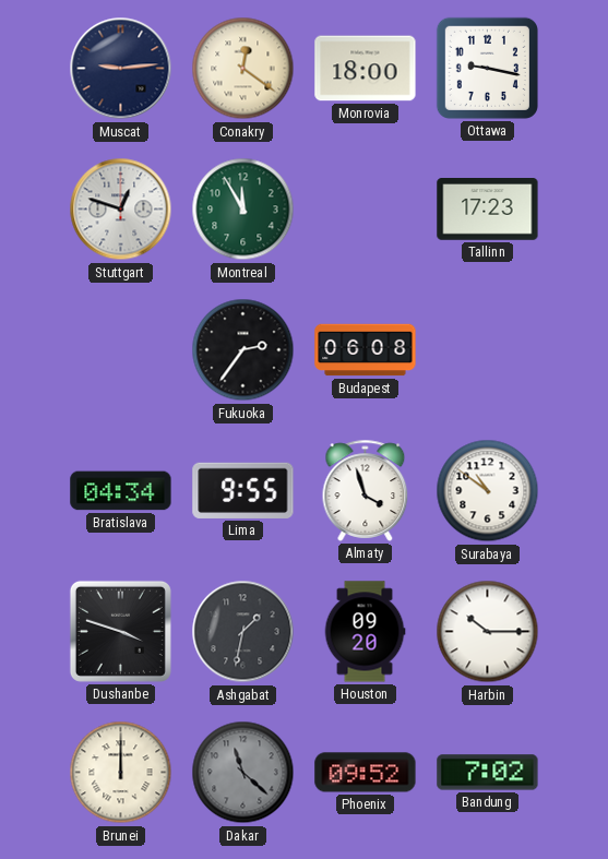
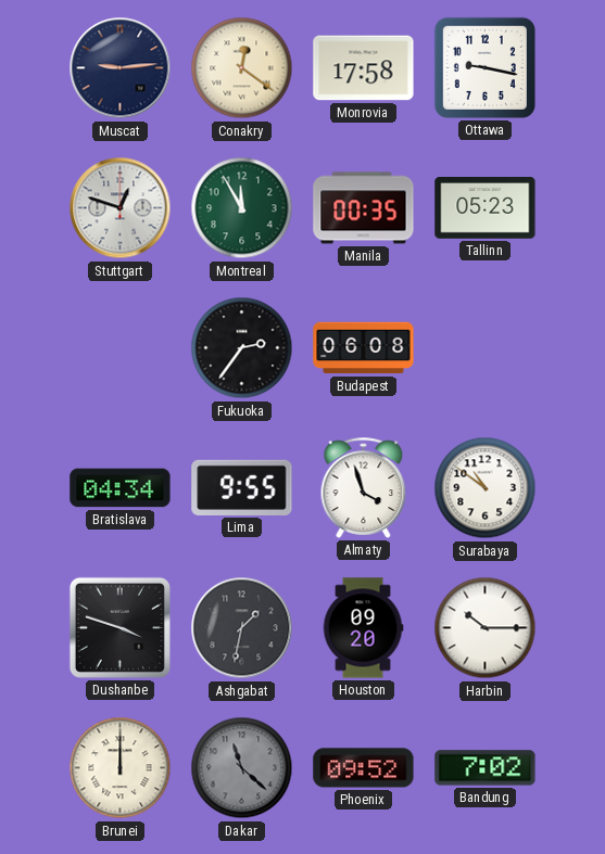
Monrovia: 18:00 -> 17:58
Manila: none -> 00:35
Tallinn: 17:23 -> 05:23
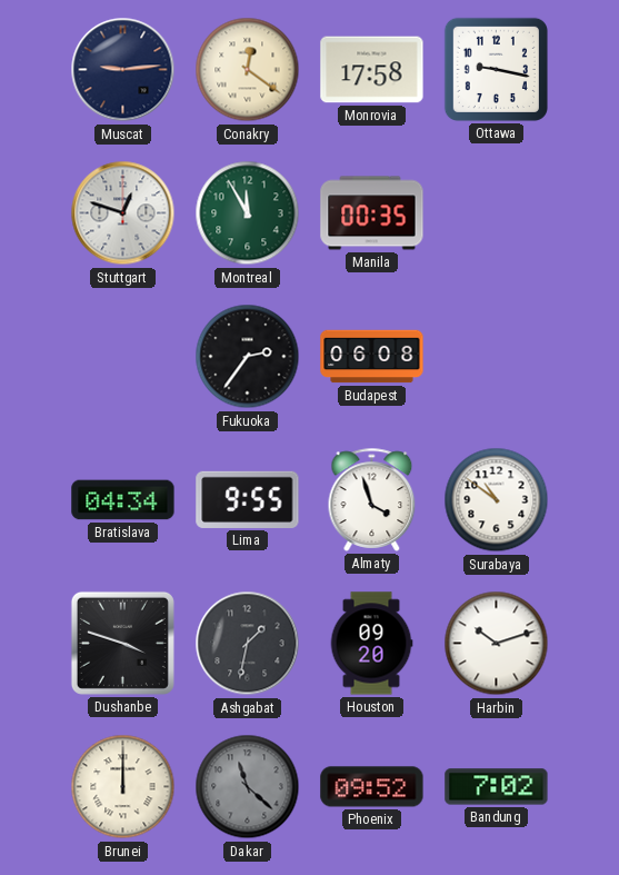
Tallinn: 05:23 -> none
Harbin: 10:15 -> 10:12
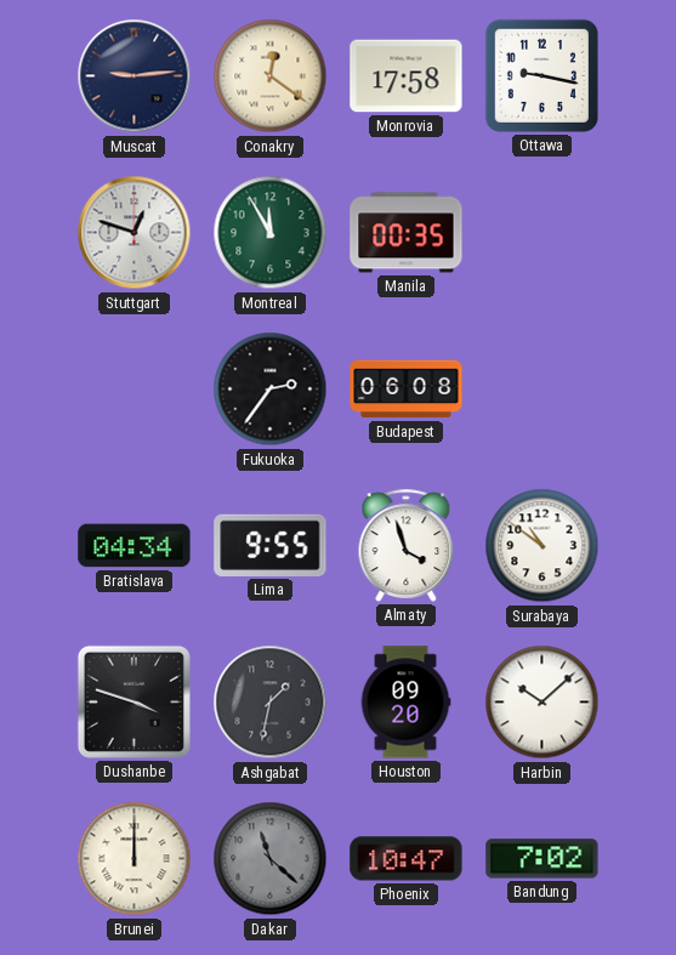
Harbin: 10:12 -> 10:08
Phoenix: 09:52 -> 10:47
